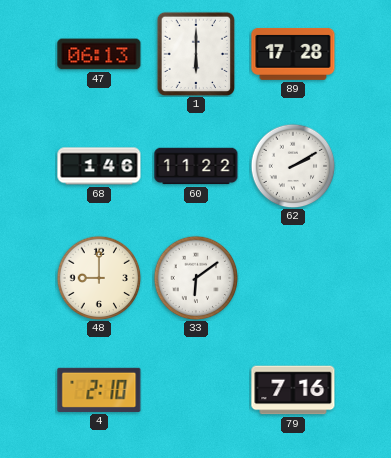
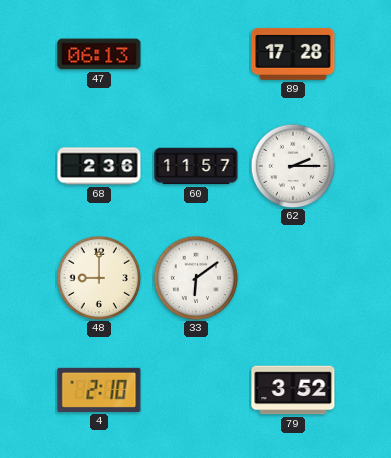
1: 6:00 -> none
68: 1:46 -> 2:36
60: 11:22 -> 11:57
62: 2:10 -> 2:15
79: 7:16 -> 3:52
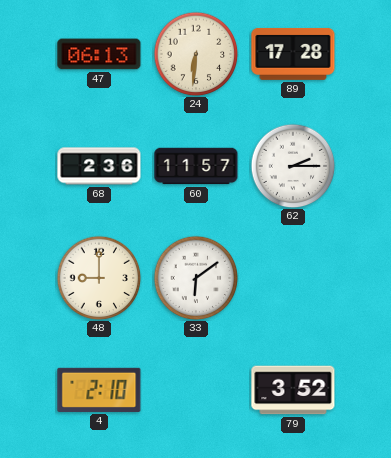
24: none -> 6:31
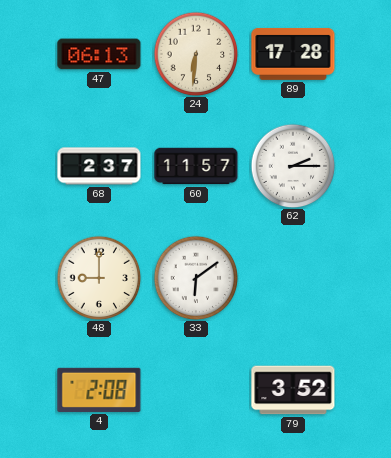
68: 2:36 -> 2:37
4: 2:10 -> 2:08
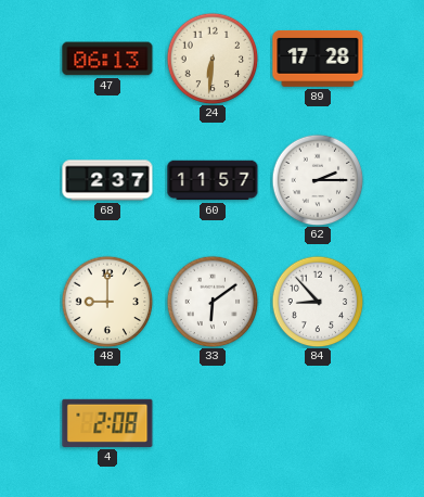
84: none -> 8:53
79: 3:52 -> none
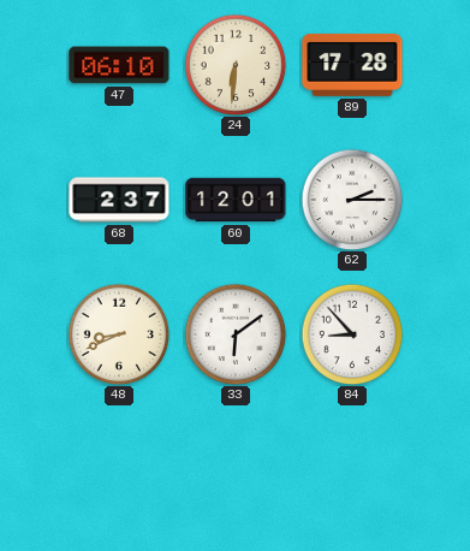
47: 06:13 -> 06:10
60: 11:57 -> 12:01
48: 9:00 -> 8:41
4: 2:08 -> none
